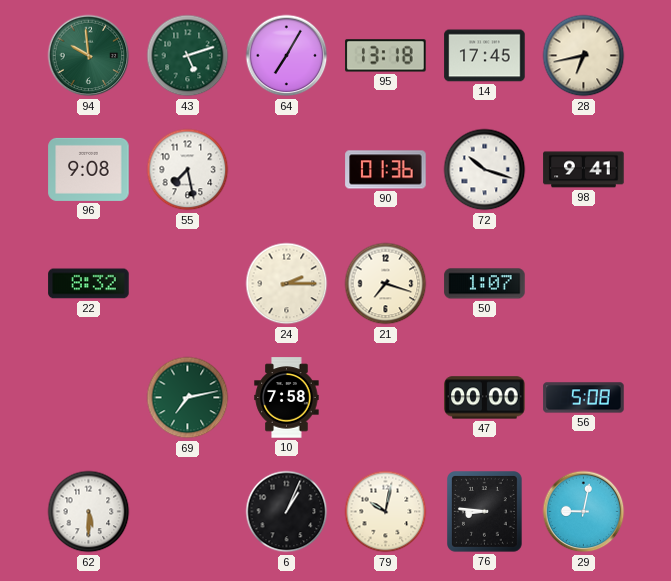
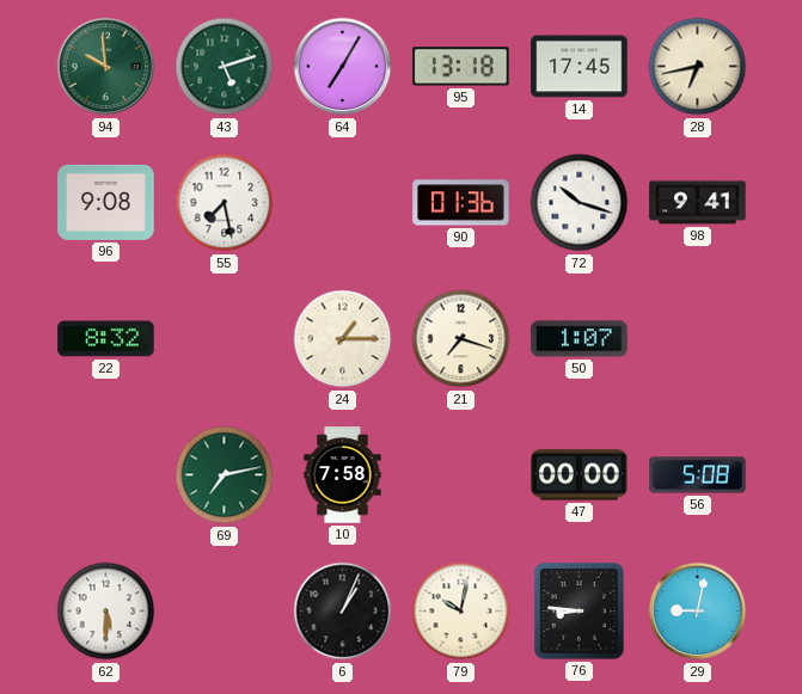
24: 2:15 -> 1:15
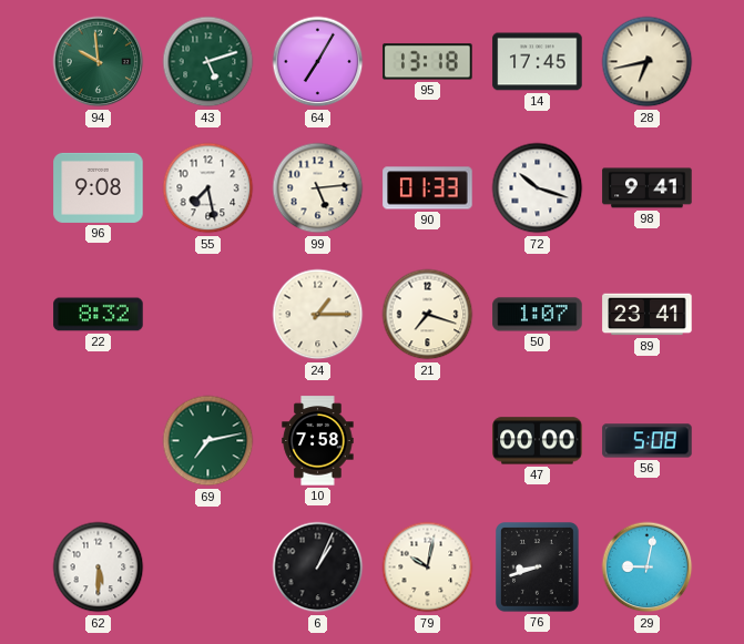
99: none -> 5:14
90: 01:36 -> 01:33
89: none -> 23:41
76: 8:46 -> 8:42
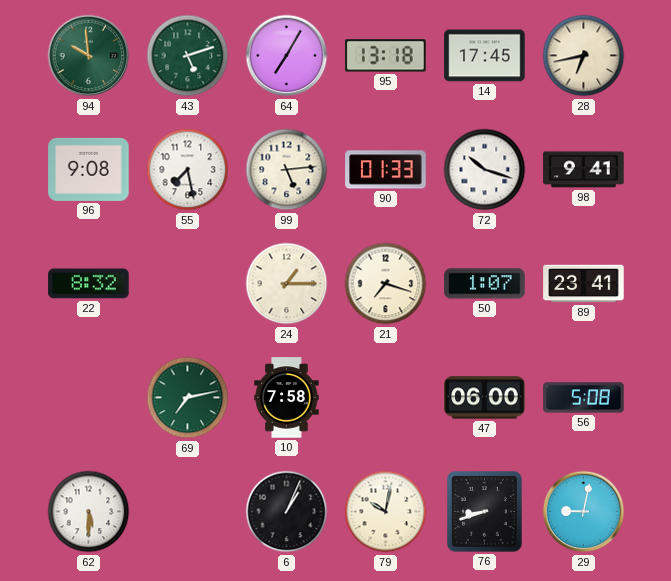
47: 00:00 -> 06:00
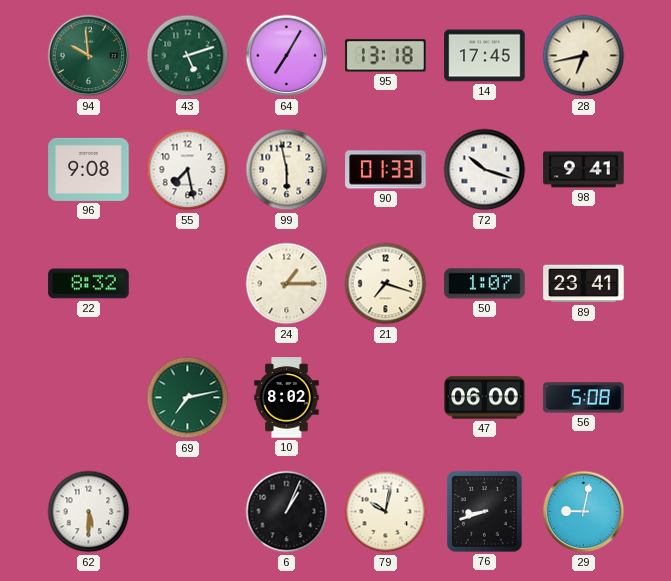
99: 5:14 -> 5:58
10: 7:58 -> 8:02
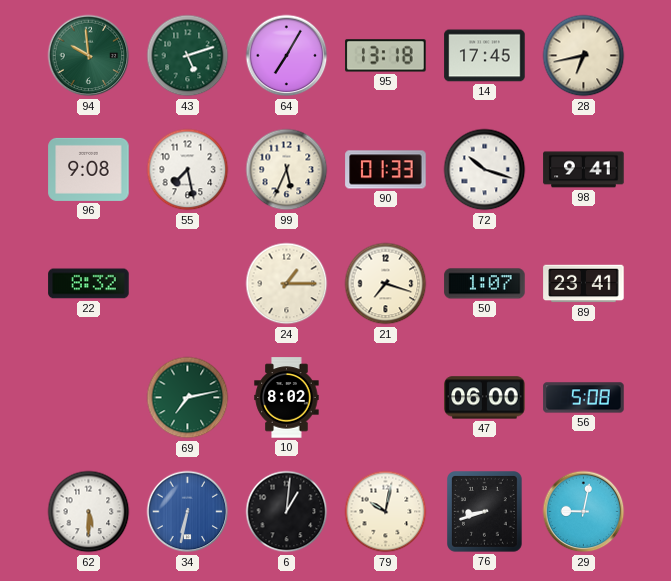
99: 5:58 -> 5:34
34: none -> 6:32
6: 1:04 -> 1:01
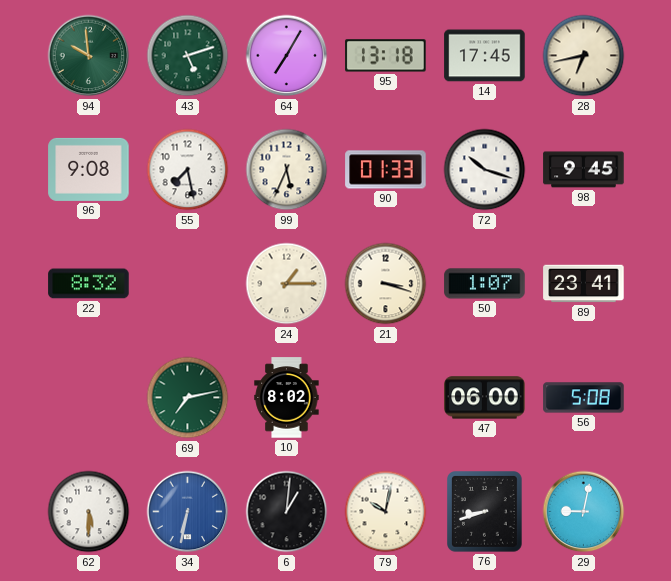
98: 9:41 -> 9:45
21: 7:18 -> 3:18
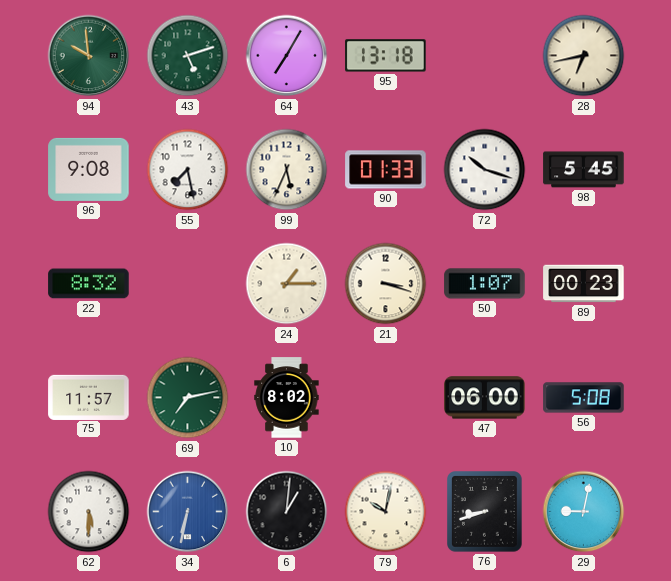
14: 17:45 -> none
98: 9:45 -> 5:45
89: 23:41 -> 00:23
75: none -> 11:57
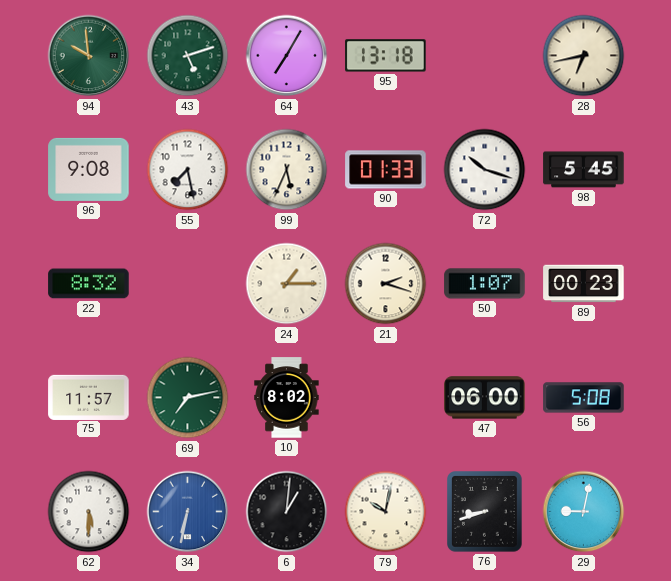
21: 3:18 -> 2:18
